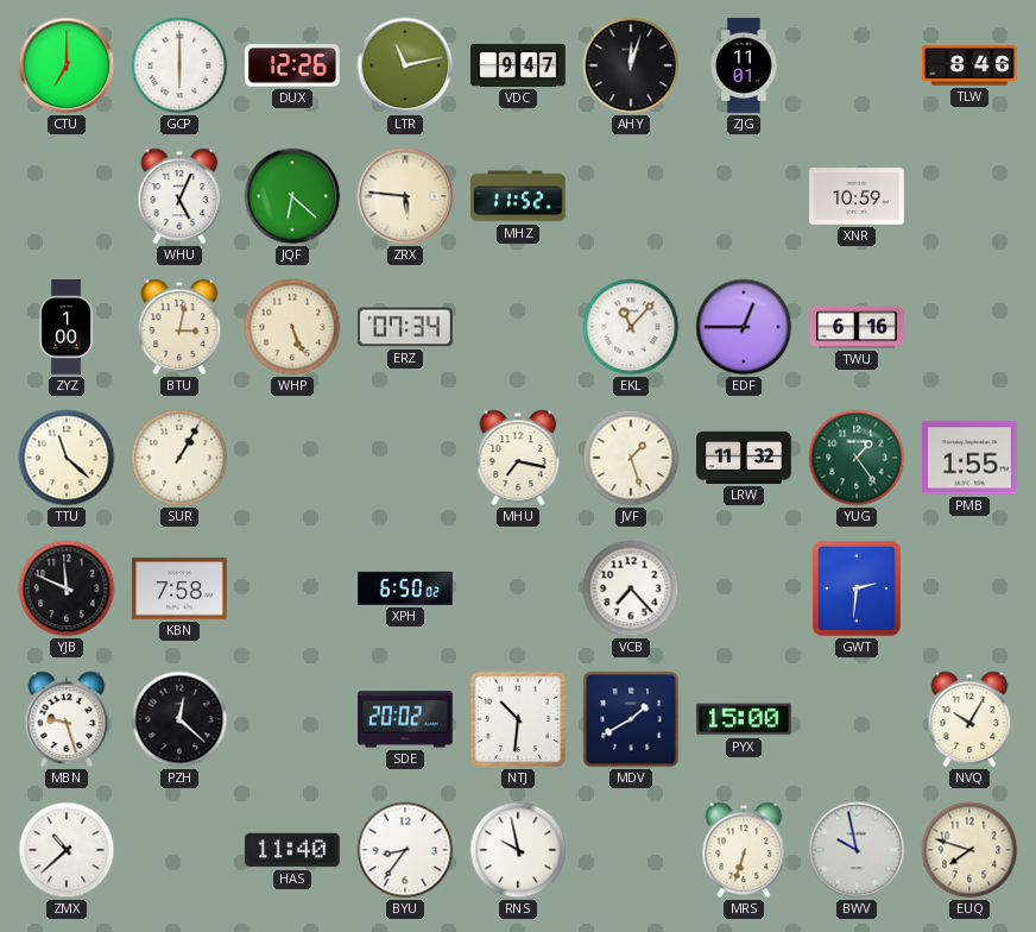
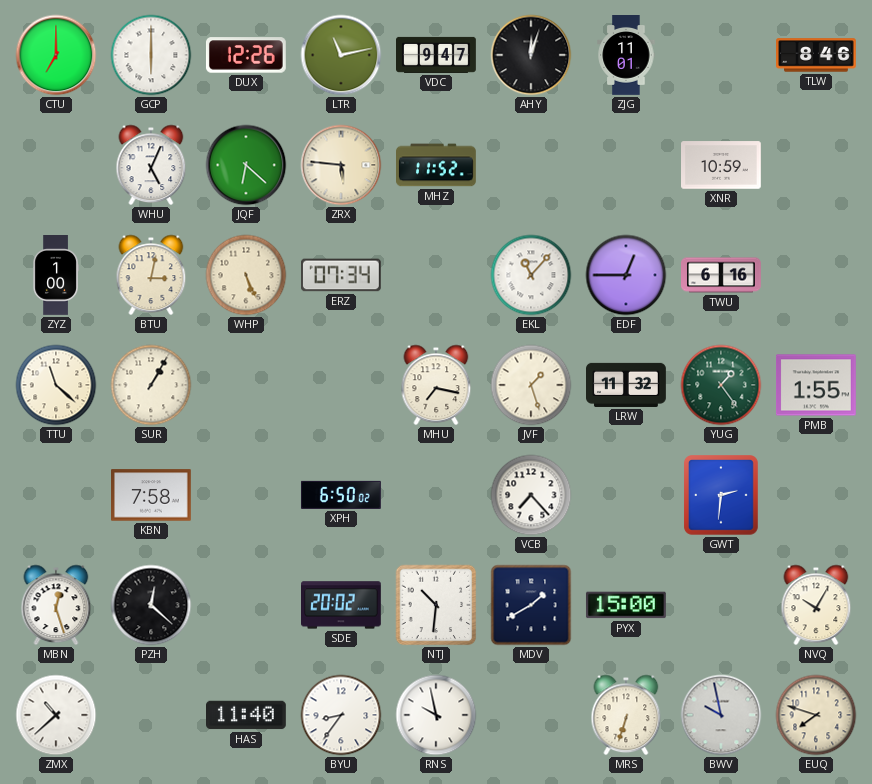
YJB: 11:49 -> none
MBN: 9:27 -> 12:27
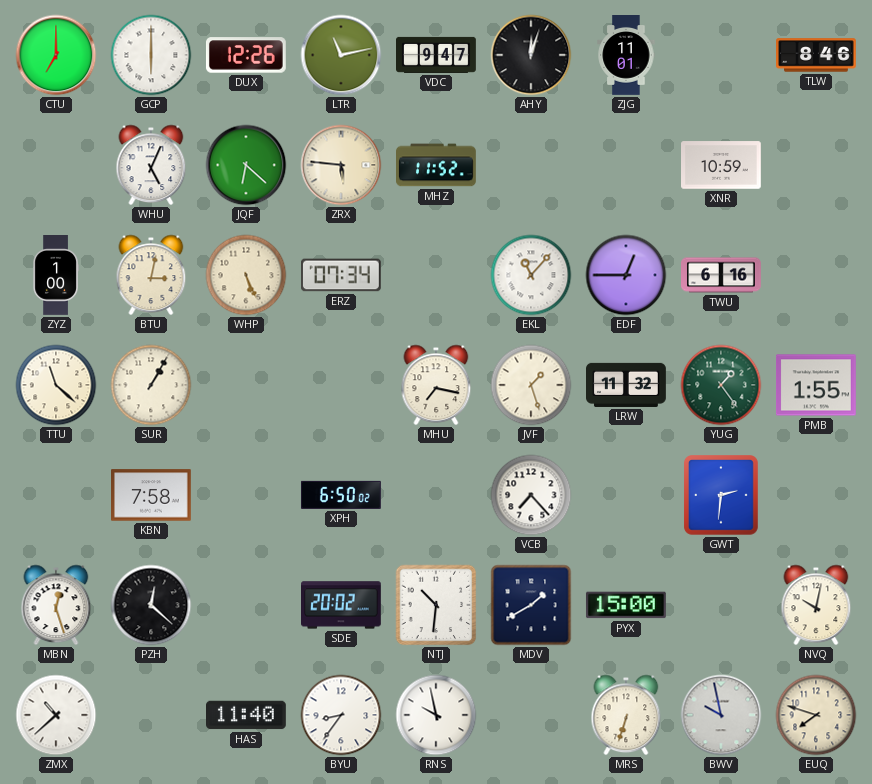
NVQ: 10:05 -> 10:02
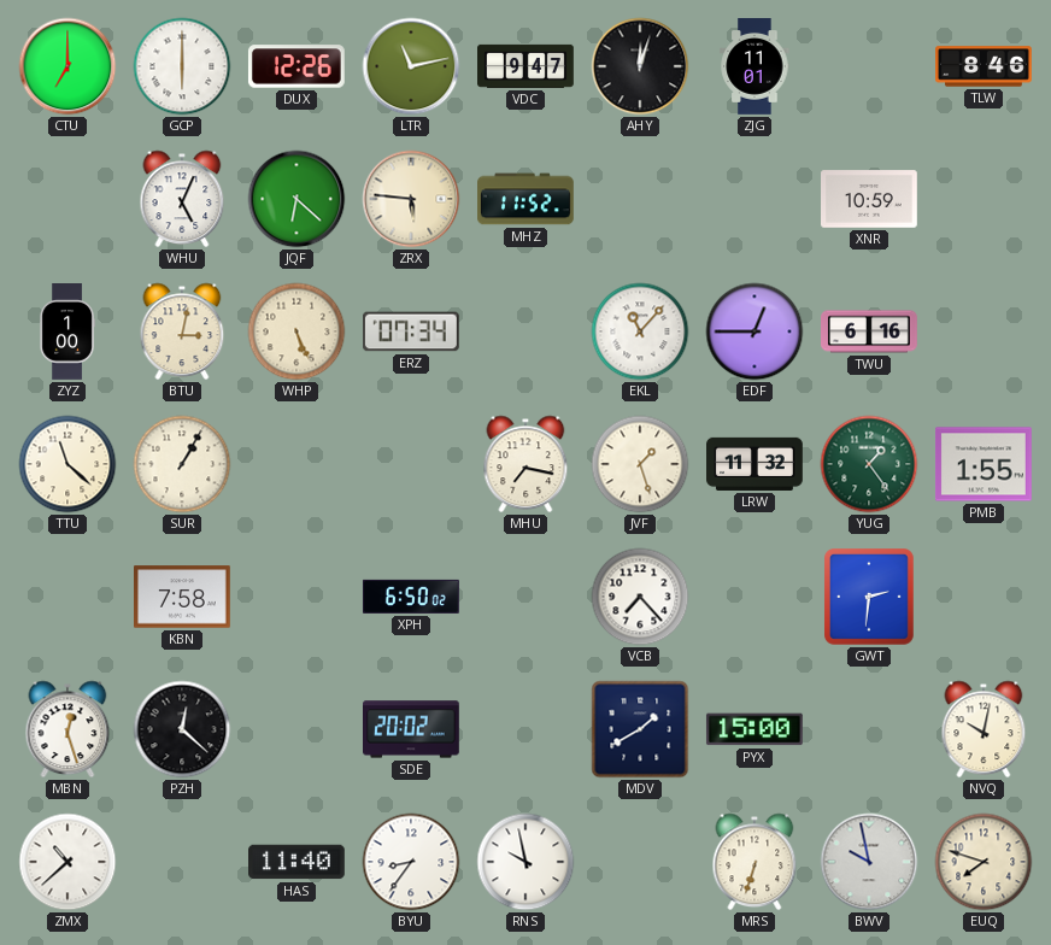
NTJ: 10:31 -> none
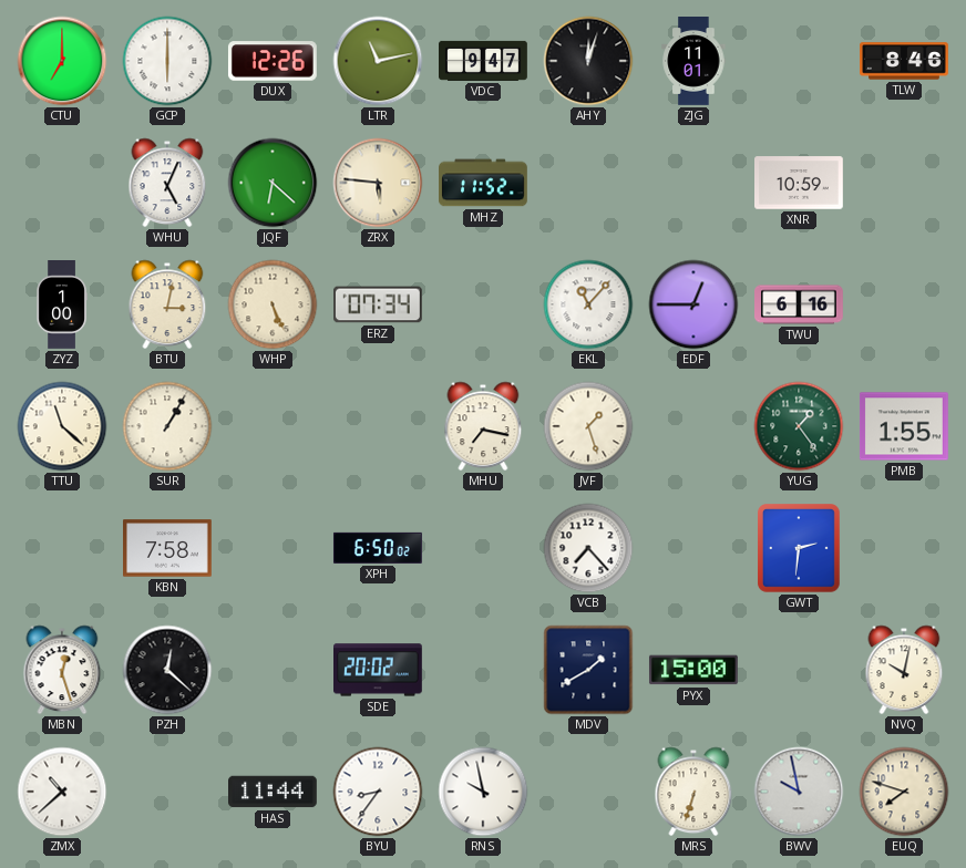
LRW: 11:32 -> none
HAS: 11:40 -> 11:44
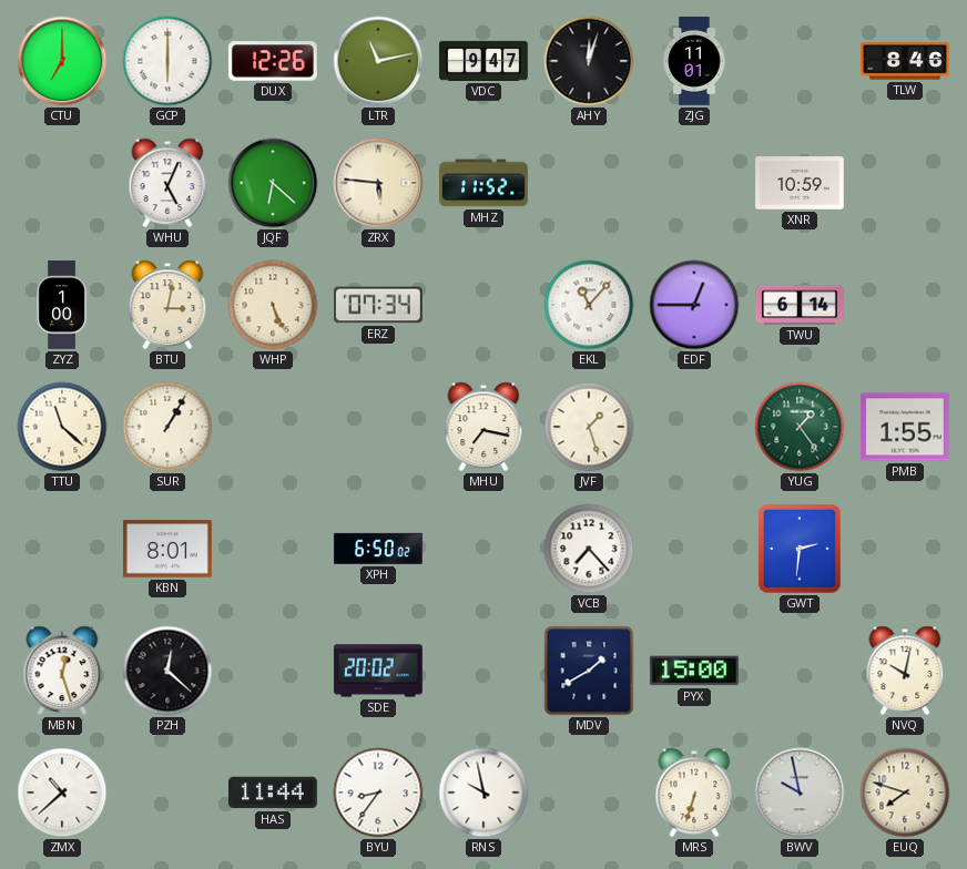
TWU: 6:16 -> 6:14
KBN: 7:58 -> 8:01
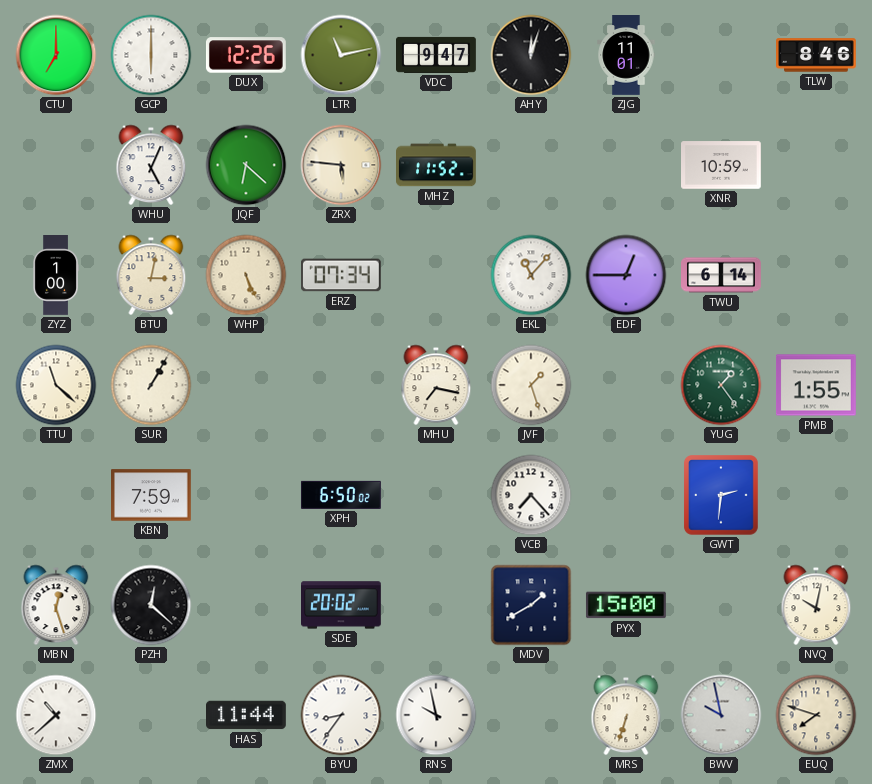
KBN: 8:01 -> 7:59
